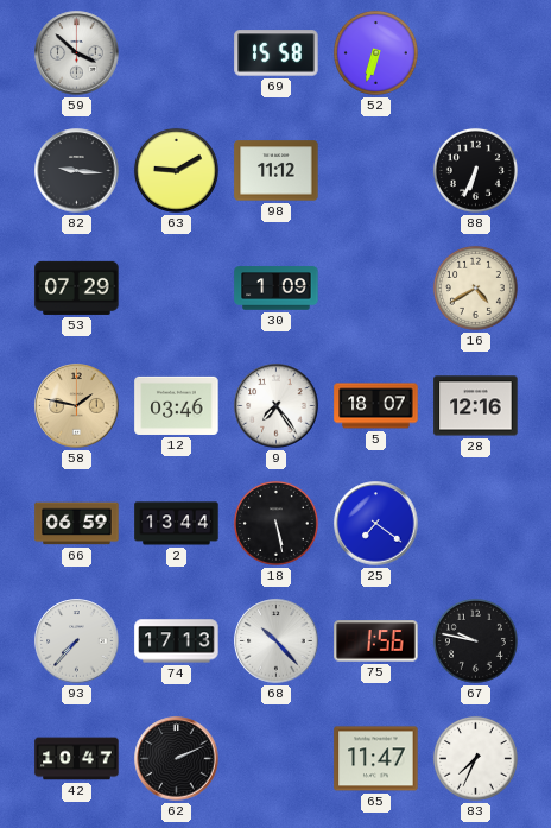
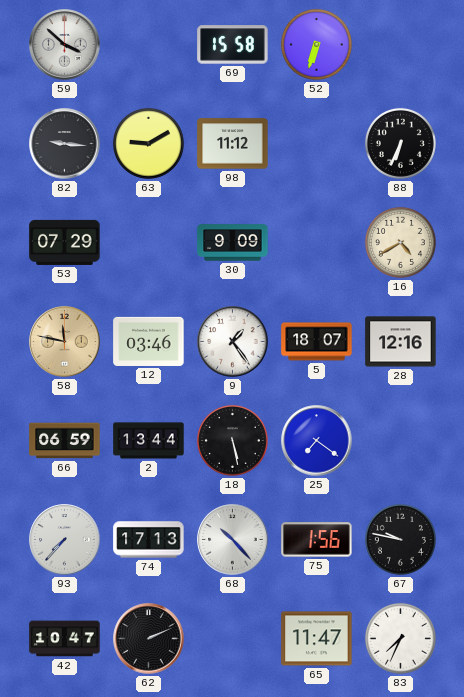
30: 1:09 -> 9:09
58: 1:47 -> 11:47
9: 7:24 -> 1:24
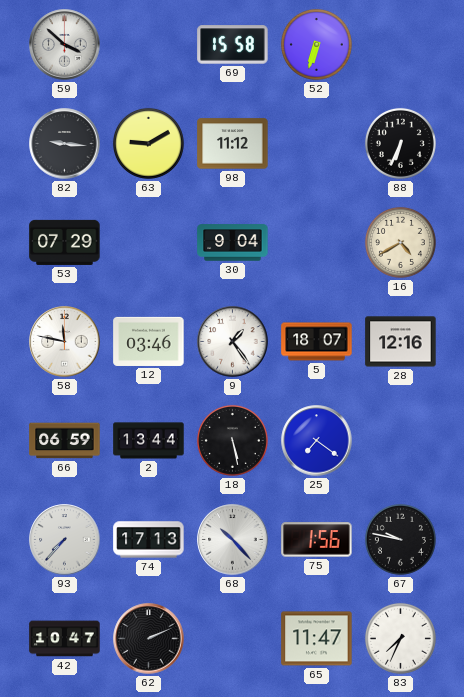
30: 9:09 -> 9:04
58 dial: champagne -> white
